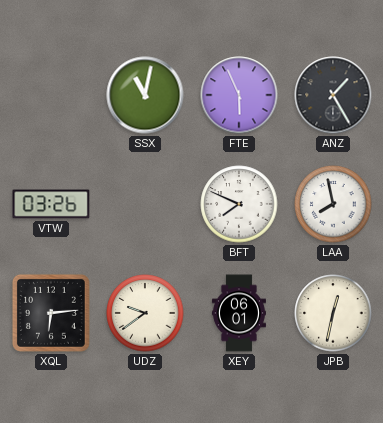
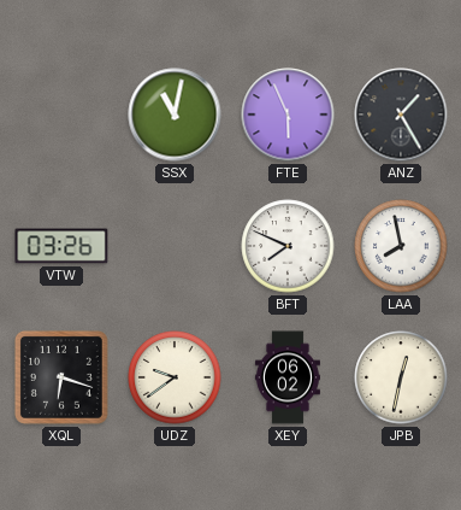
XQL: 6:14 -> 6:18
XEY: 06:01 -> 06:02
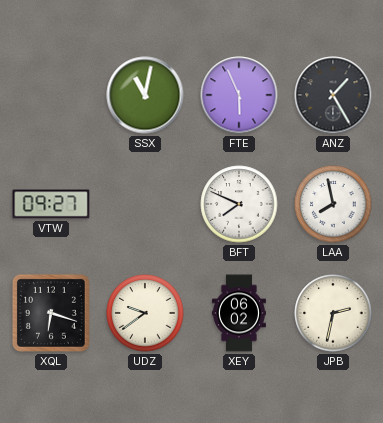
VTW: 03:26 -> 09:27
JPB: 12:32 -> 2:32
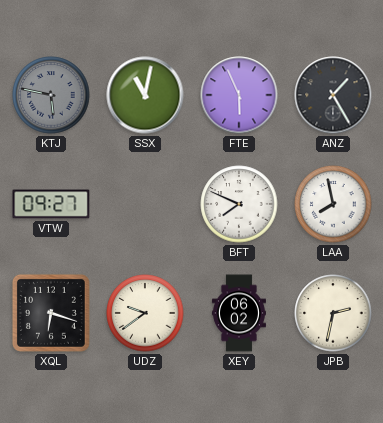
KTJ: none -> 5:47
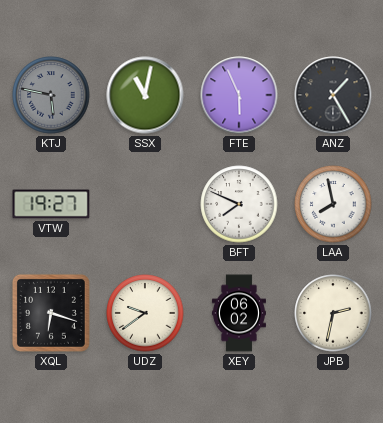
VTW: 09:27 -> 19:27
